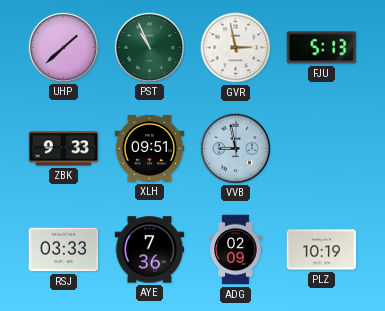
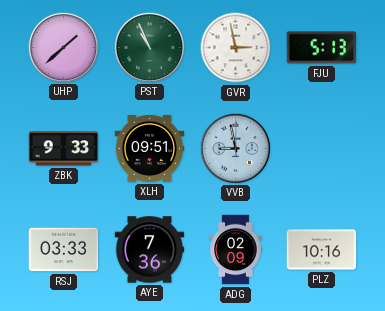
PLZ: 10:19 -> 10:16
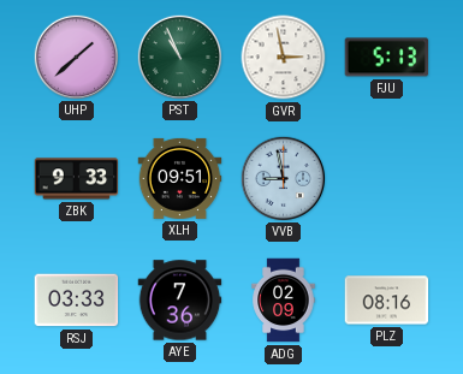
PLZ: 10:16 -> 08:16
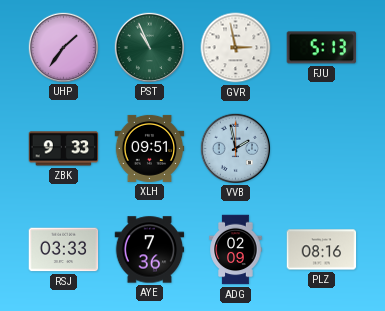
UHP: 1:38 -> 1:36
VVB: 8:58 -> 1:58
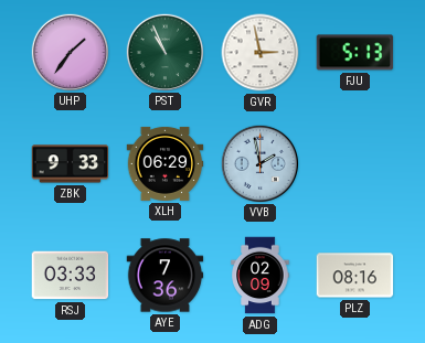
XLH: 09:51 -> 06:29
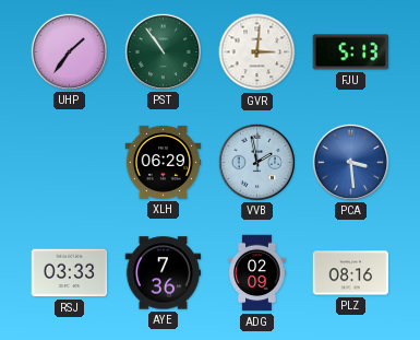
PST: 10:56 -> 10:54
GVR: 2:58 -> 3:01
ZBK: 9:33 -> none
PCA: none -> 3:29
